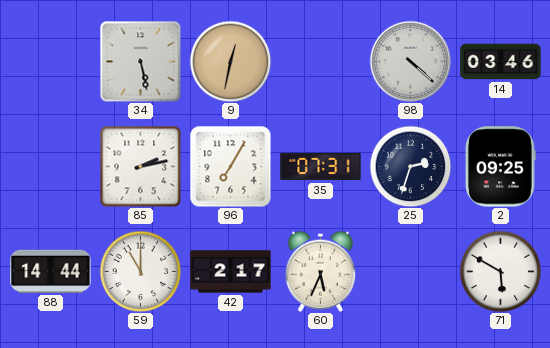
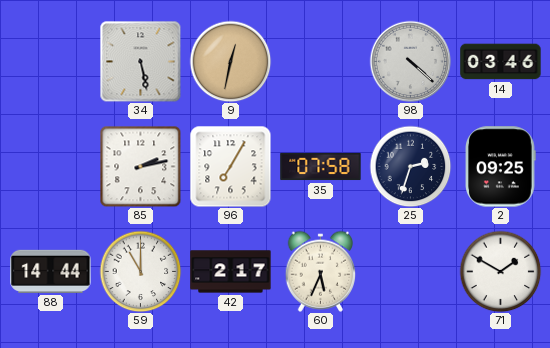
35: 07:31 -> 07:58
71: 5:50 -> 1:50
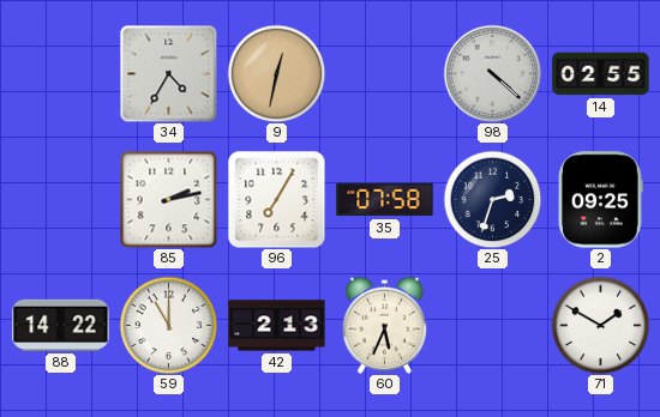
34: 5:28 -> 4:35
14: 03:46 -> 02:55
88: 14:44 -> 14:22
42: 2:17 -> 2:13
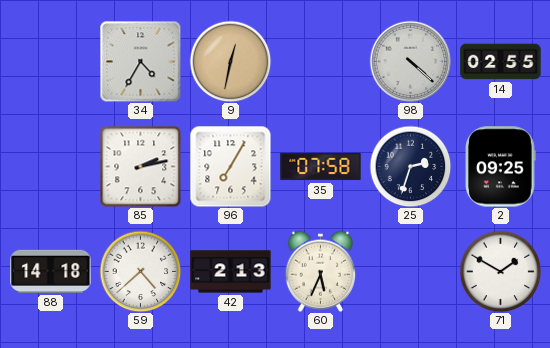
88: 14:22 -> 14:18
59: 11:00 -> 4:38
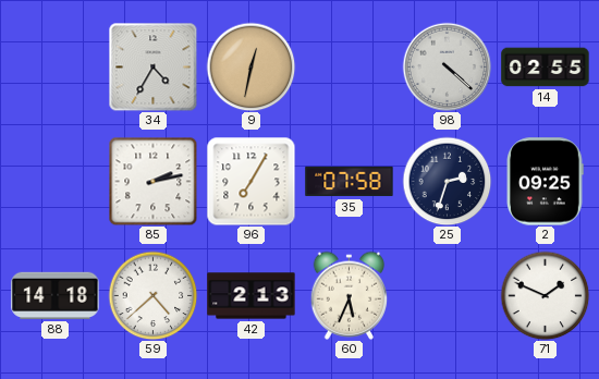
71: 1:50 -> 1:49
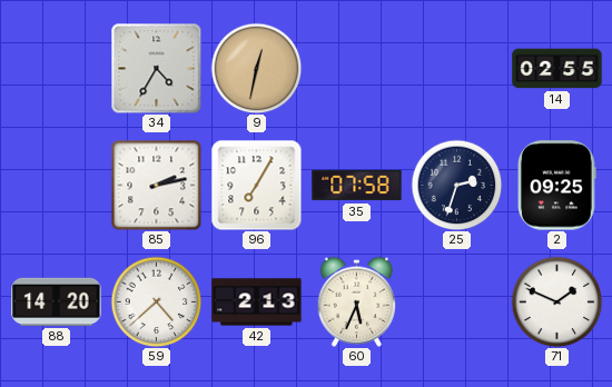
98: 4:22 -> none
88: 14:18 -> 14:20
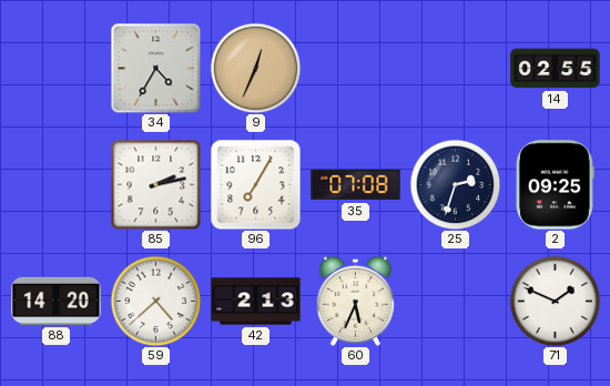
9: 12:32 -> 12:34
35: 07:58 -> 07:08
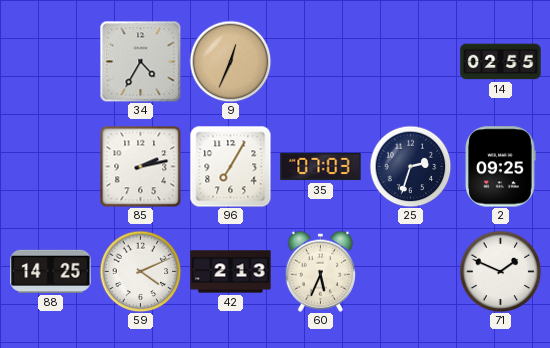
35: 07:08 -> 07:03
88: 14:20 -> 14:25
59: 4:38 -> 4:11
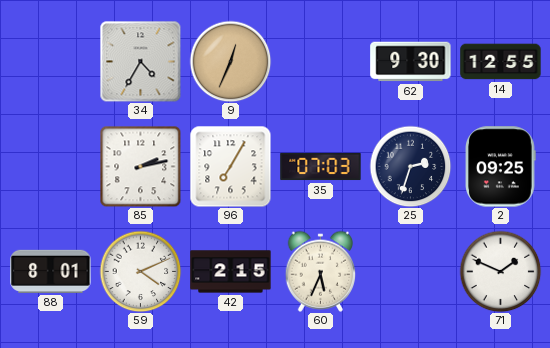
62: none -> 9:30
14: 02:55 -> 12:55
88: 14:25 -> 8:01
42: 2:13 -> 2:15
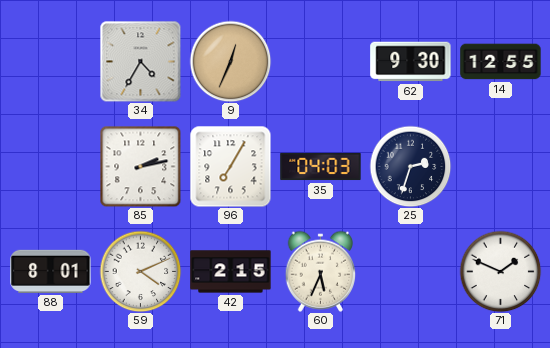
35: 07:03 -> 04:03
2: 09:25 -> none
